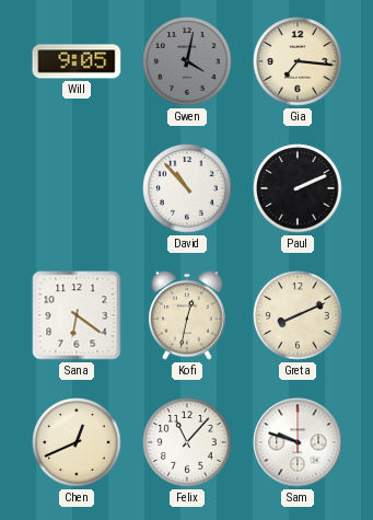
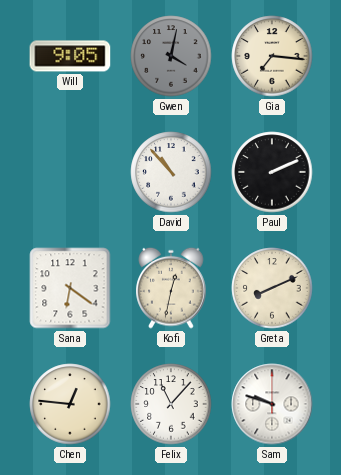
Chen: 12:41 -> 12:46
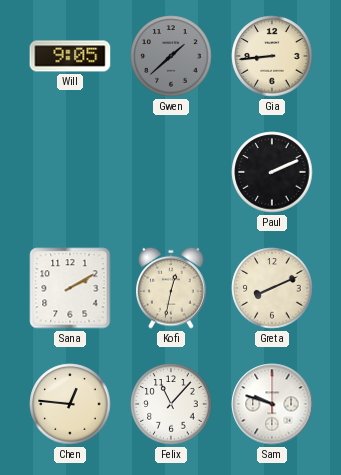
Gwen: 4:02 -> 1:38
Gia: 7:16 -> 8:44
David: 10:53 -> none
Sana: 6:21 -> 2:10
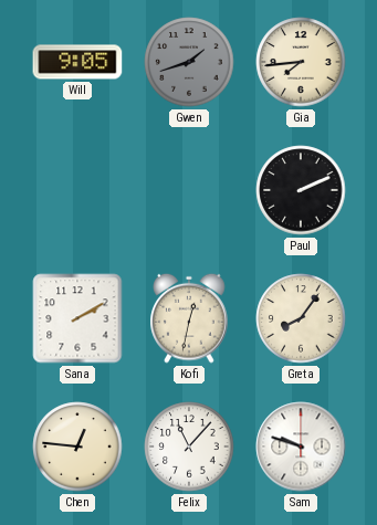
Gwen: 1:38 -> 1:42
Gia: 8:44 -> 7:44
Greta: 8:11 -> 8:06
